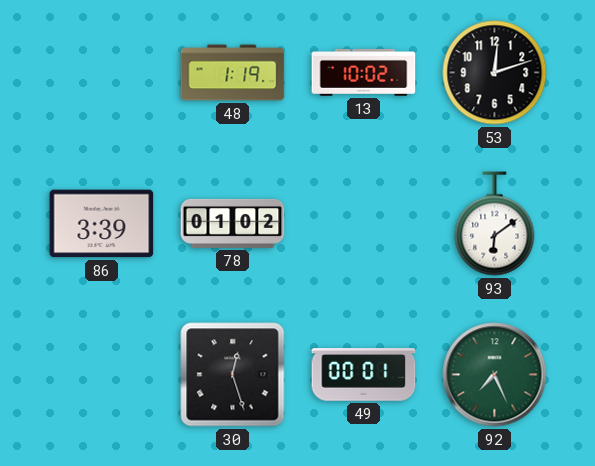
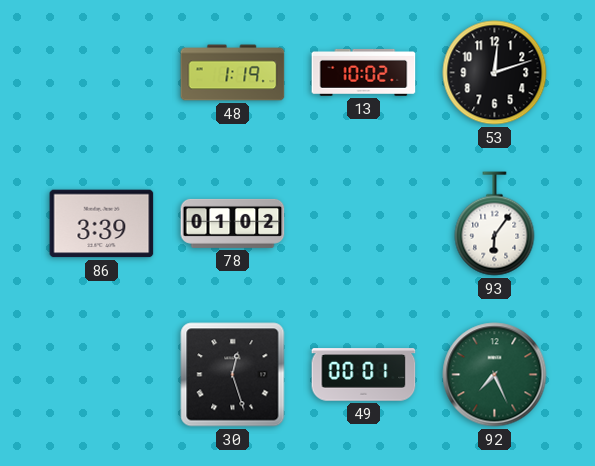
93: 6:09 -> 6:06
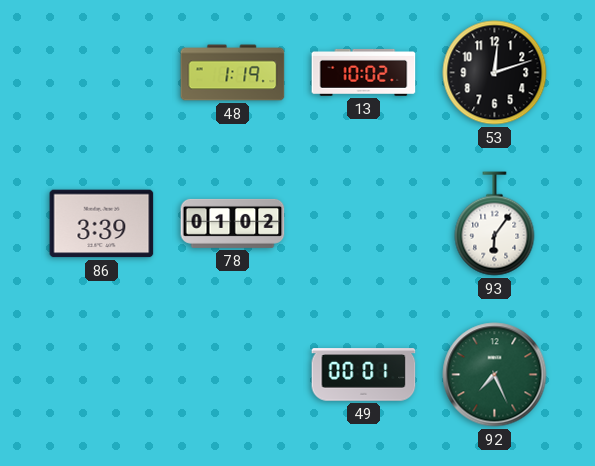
30: 12:27 -> none
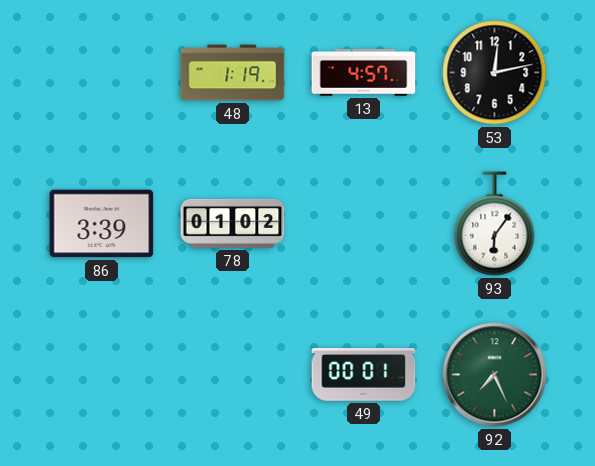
13: 10:02 -> 4:57
53: 12:12 -> 12:13
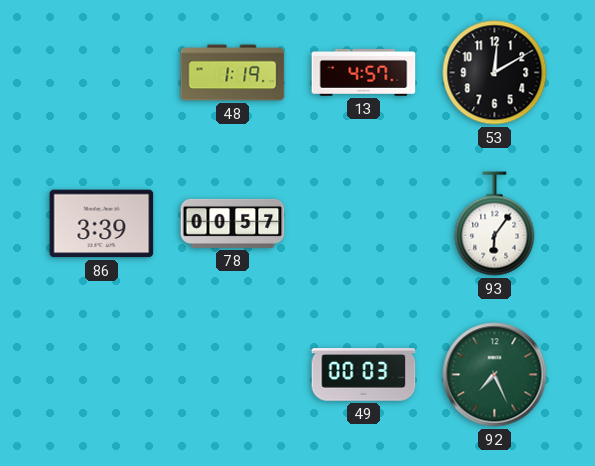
53: 12:13 -> 12:10
78: 01:02 -> 00:57
49: 00:01 -> 00:03
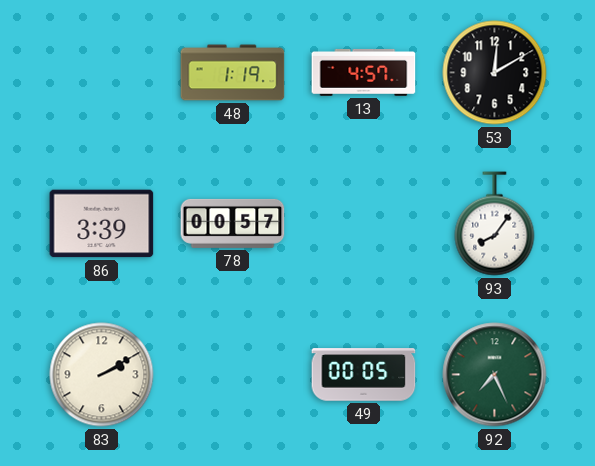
93: 6:06 -> 8:06
83: none -> 2:10
49: 00:03 -> 00:05
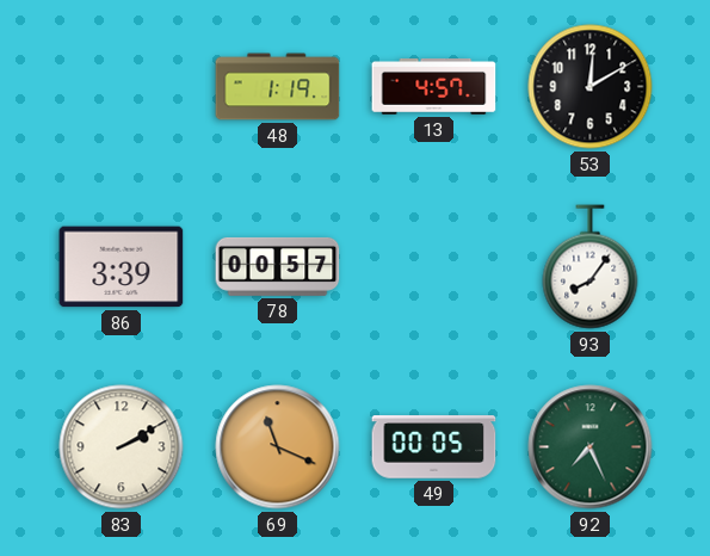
69: none -> 11:19
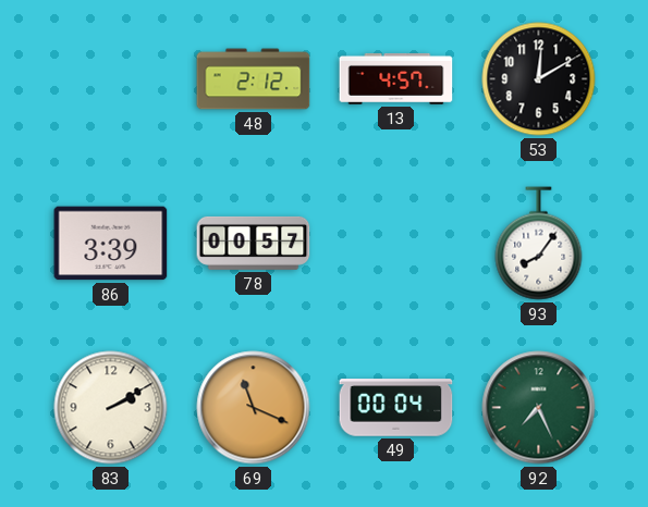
48: 1:19 -> 2:12
49: 00:05 -> 00:04
